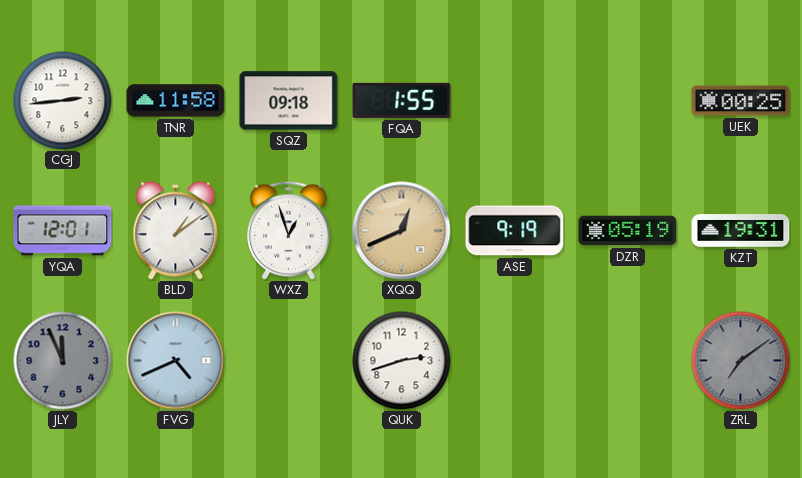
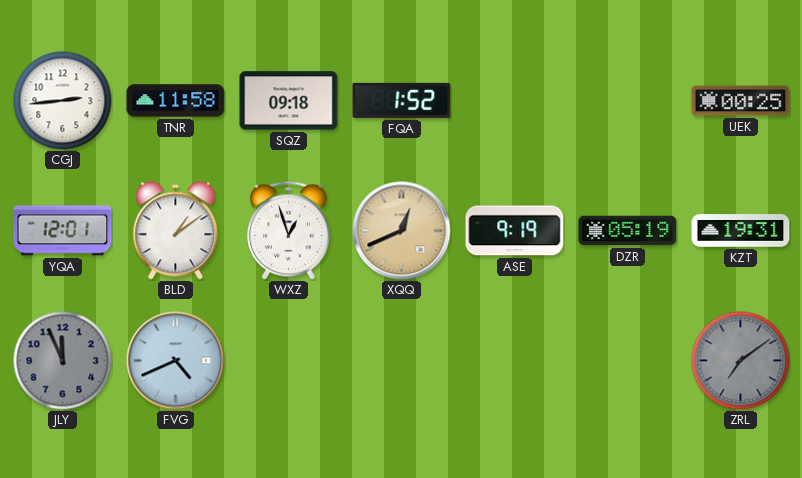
FQA: 1:55 -> 1:52
QUK: 2:42 -> none
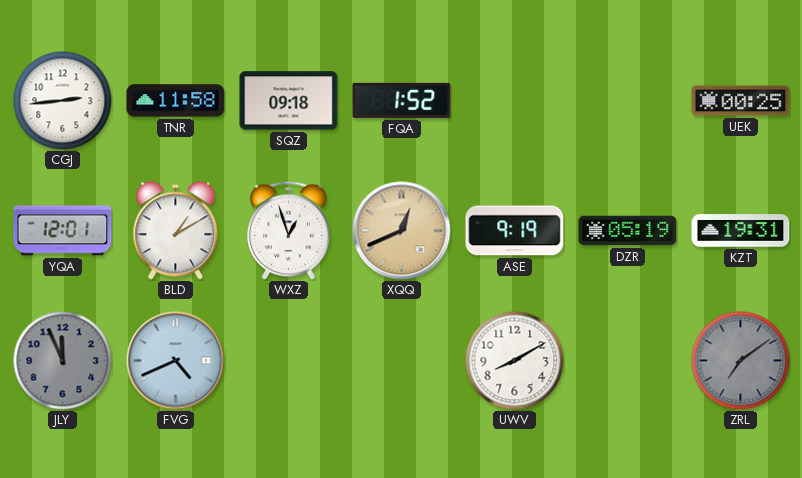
BLD: 1:09 -> 1:10
UWV: none -> 8:10
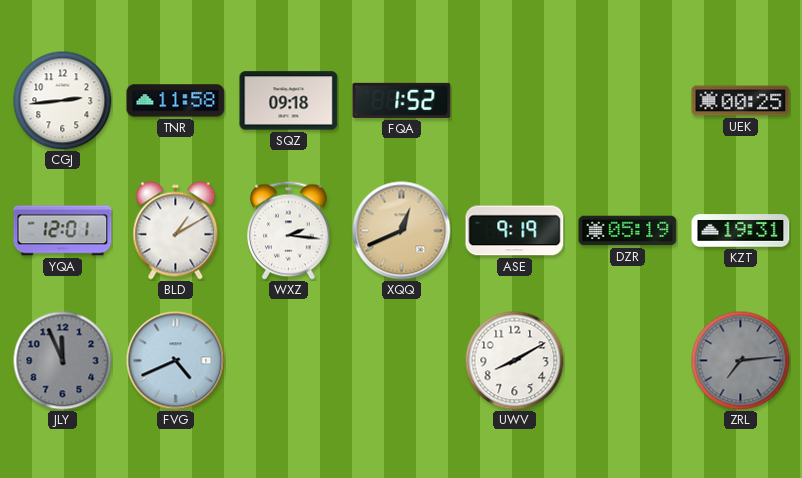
WXZ: 12:57 -> 2:16
ZRL: 7:09 -> 7:14
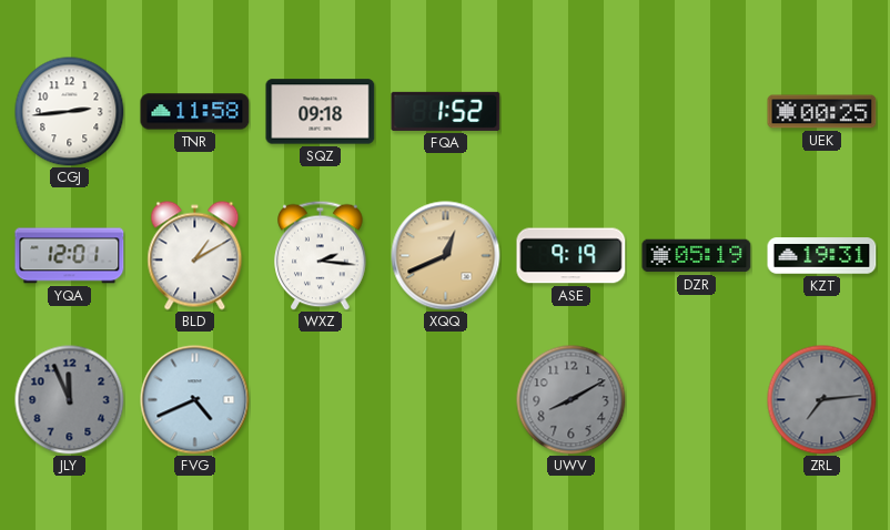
UWV dial: white -> grey
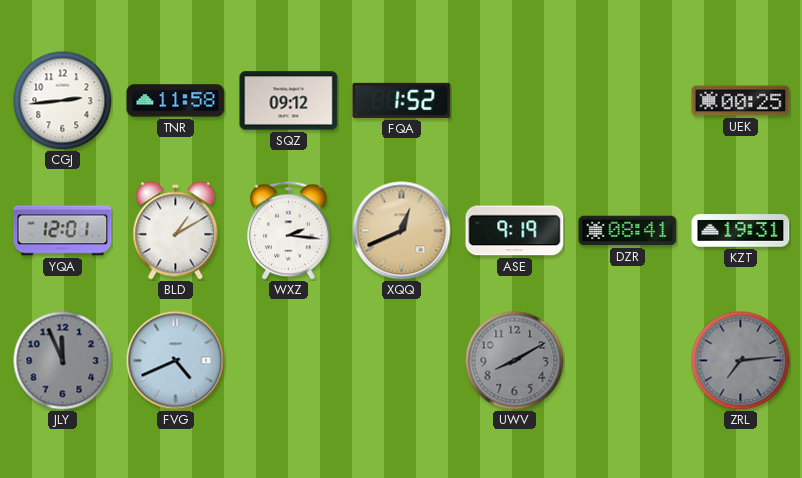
SQZ: 09:18 -> 09:12
DZR: 05:19 -> 08:41
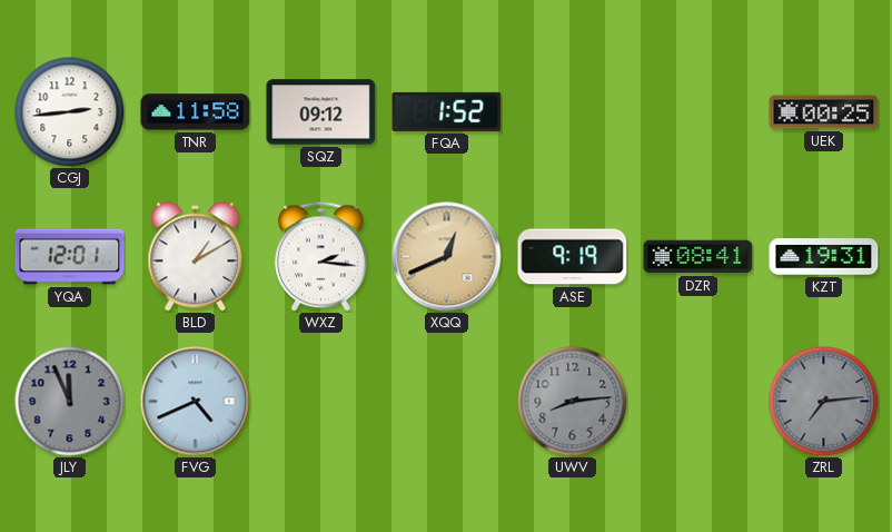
UWV: 8:10 -> 8:14
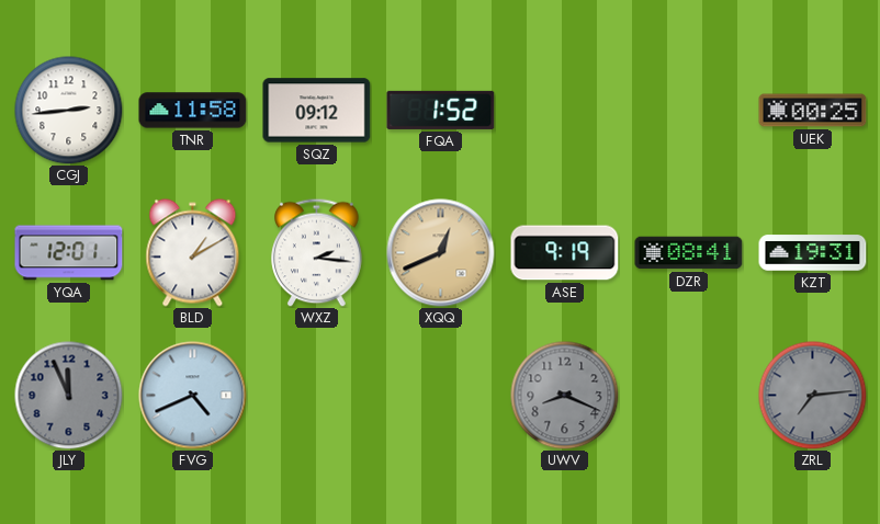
UWV: 8:14 -> 8:19
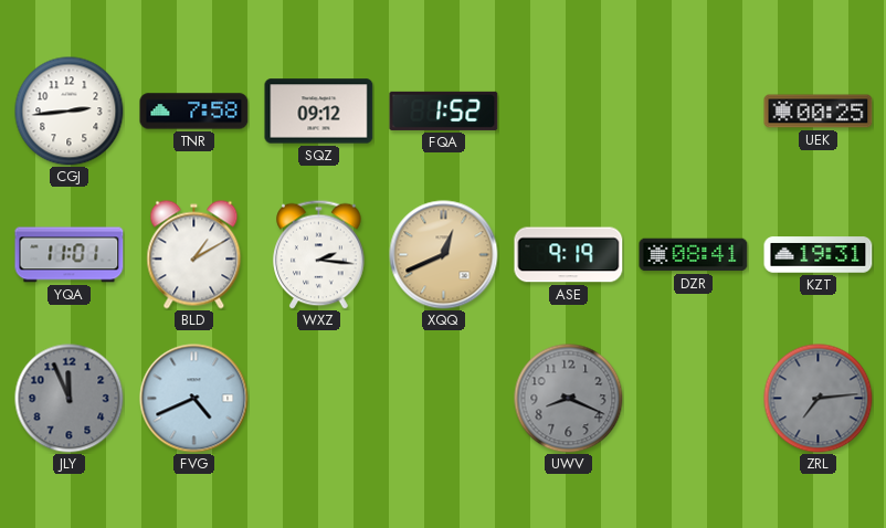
TNR: 11:58 -> 7:58
YQA: 12:01 -> 11:01
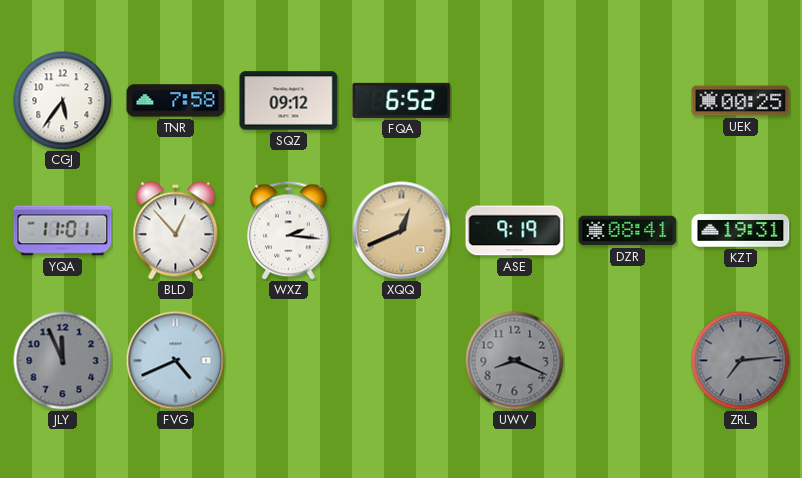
CGJ: 2:44 -> 5:36
FQA: 1:52 -> 6:52
BLD: 1:10 -> 12:53
